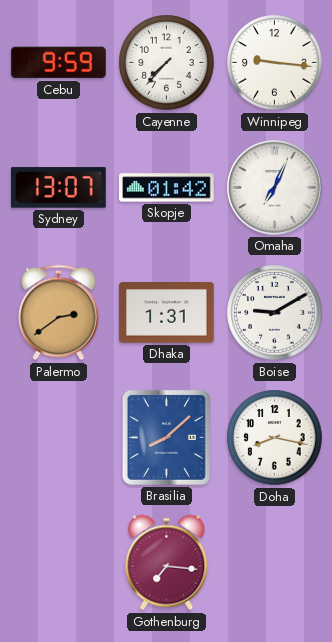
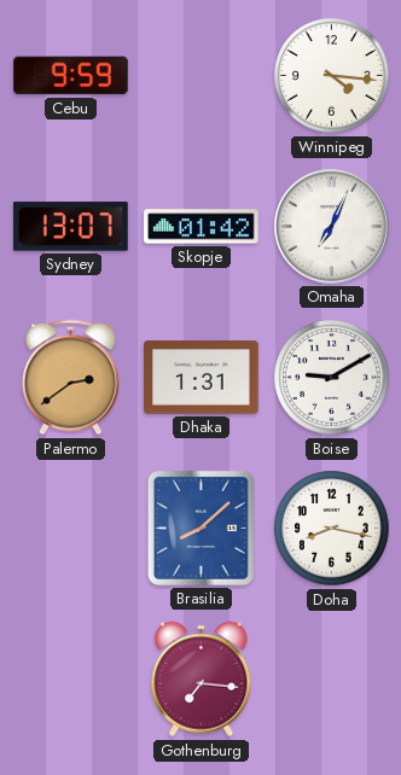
Cayenne: 7:37 -> none
Winnipeg: 9:16 -> 4:16
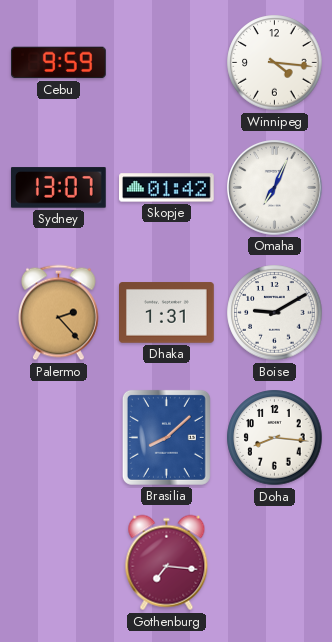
Palermo: 2:39 -> 2:23
Doha: 8:17 -> 8:16
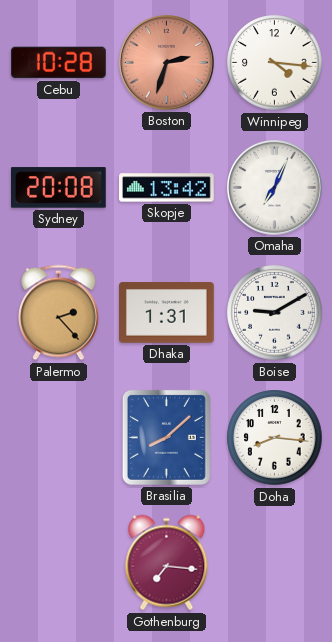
Cebu: 9:59 -> 10:28
Boston: none -> 2:33
Sydney: 13:07 -> 20:08
Skopje: 01:42 -> 13:42
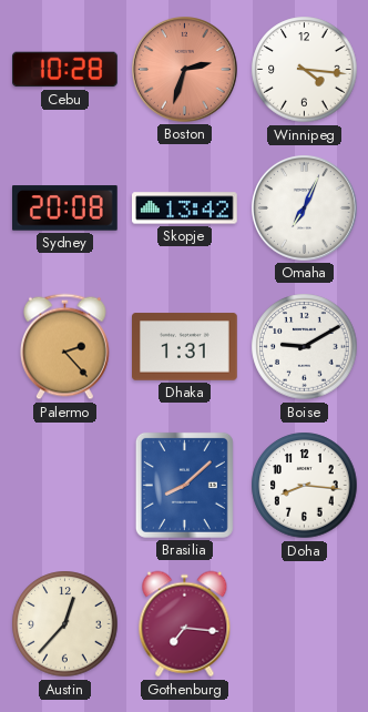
Austin: none -> 12:37
